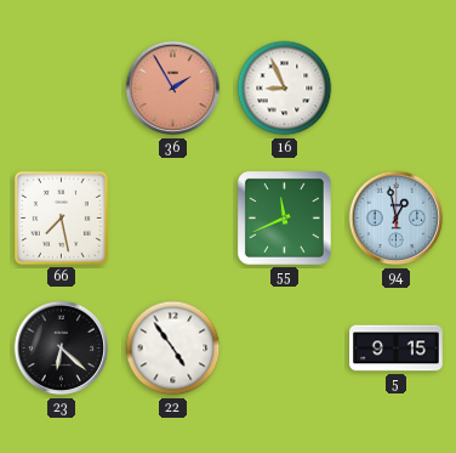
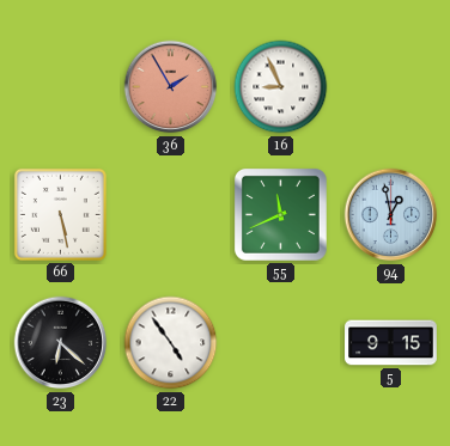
66: 7:28 -> 5:28
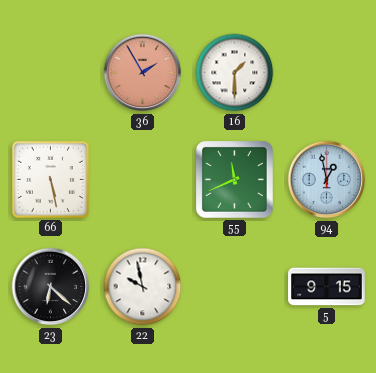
16: 8:56 -> 1:30
22: 4:54 -> 9:58
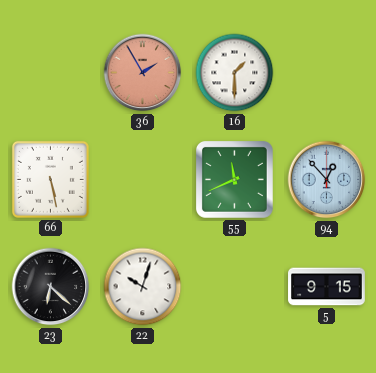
94: 12:58 -> 12:53
22: 9:58 -> 10:03
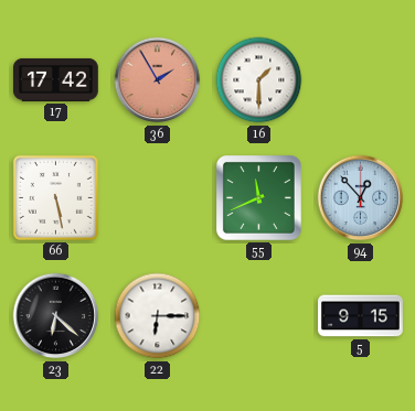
17: none -> 17:42
22: 10:03 -> 6:15
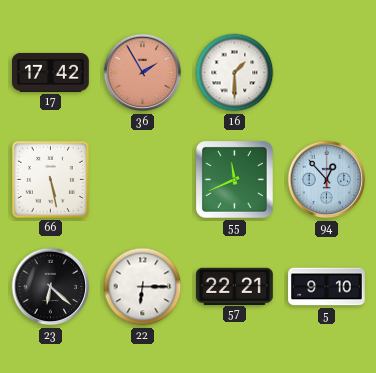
57: none -> 22:21
5: 9:15 -> 9:10
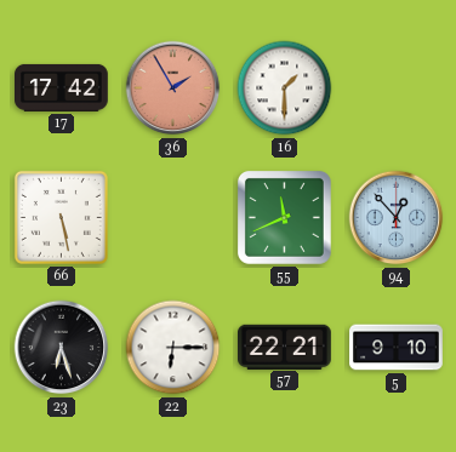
23: 6:22 -> 6:27
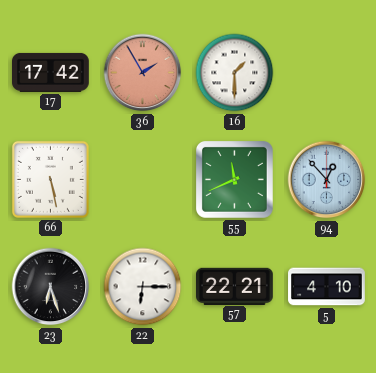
5: 9:10 -> 4:10
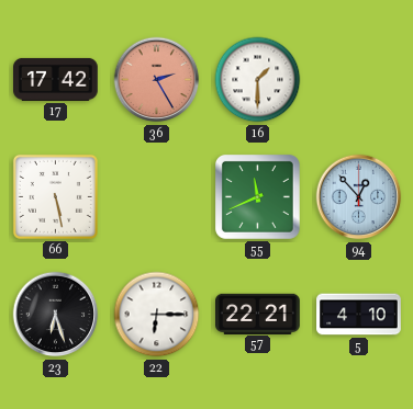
36: 1:55 -> 2:25
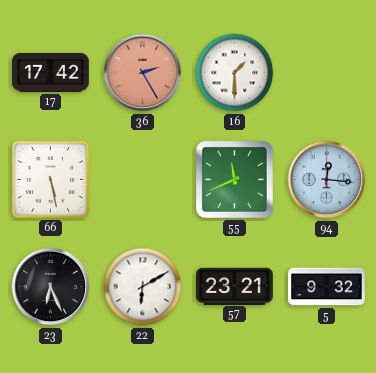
94: 12:53 -> 12:16
23: 6:27 -> 6:26
22: 6:15 -> 6:10
57: 22:21 -> 23:21
5: 4:10 -> 9:32
